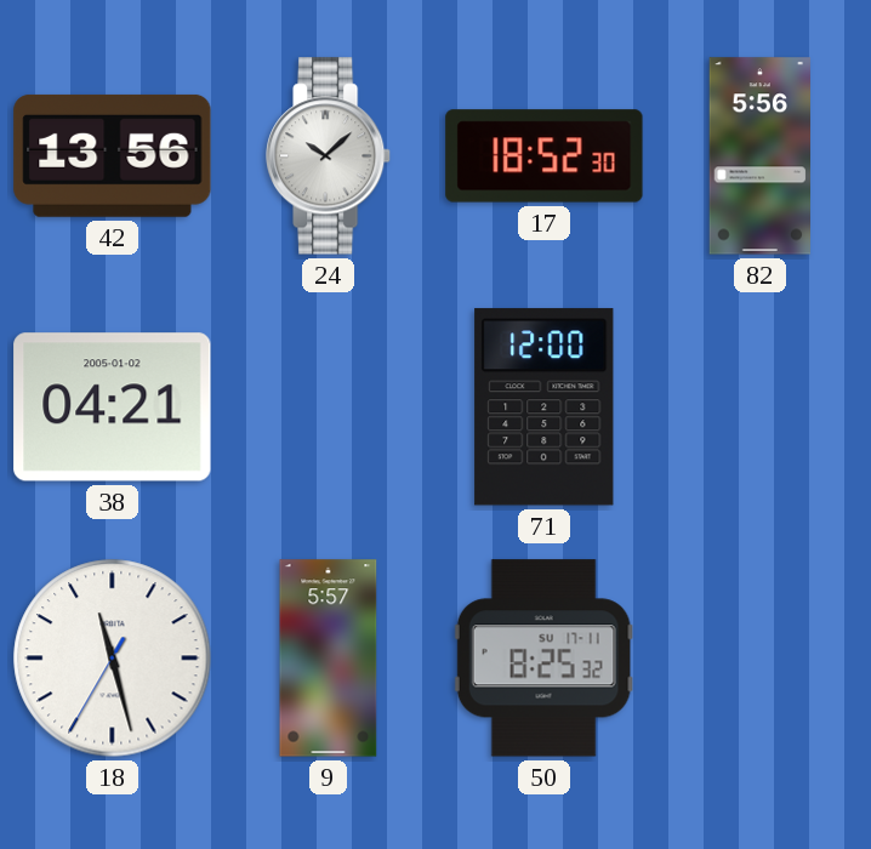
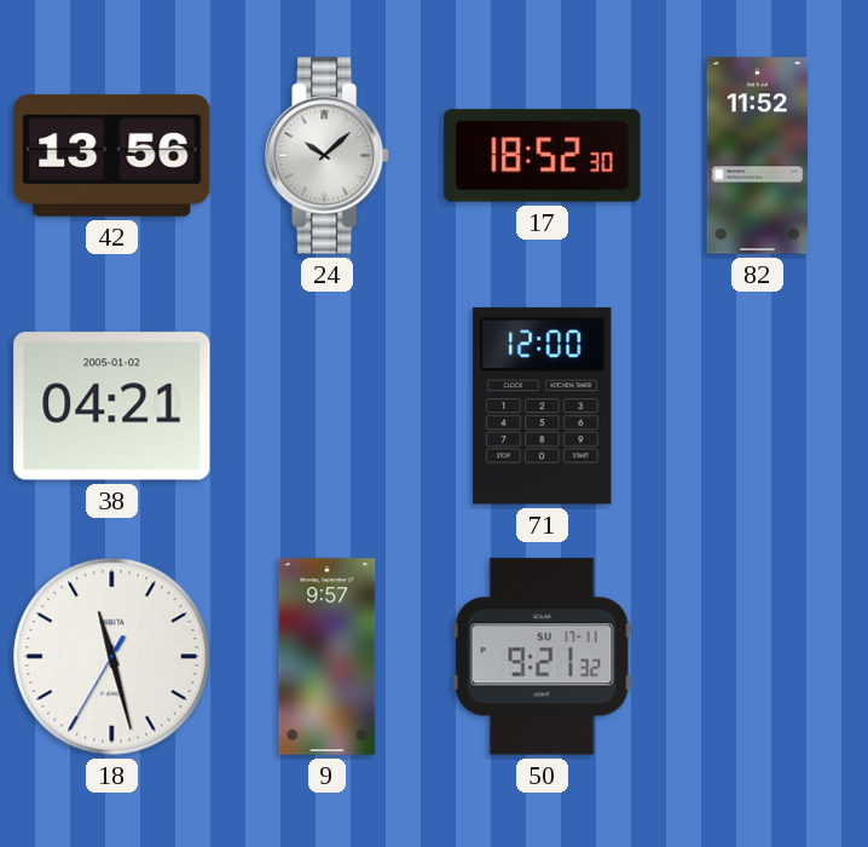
82: 5:56 -> 11:52
9: 5:57 -> 9:57
50: 8:25 -> 9:21
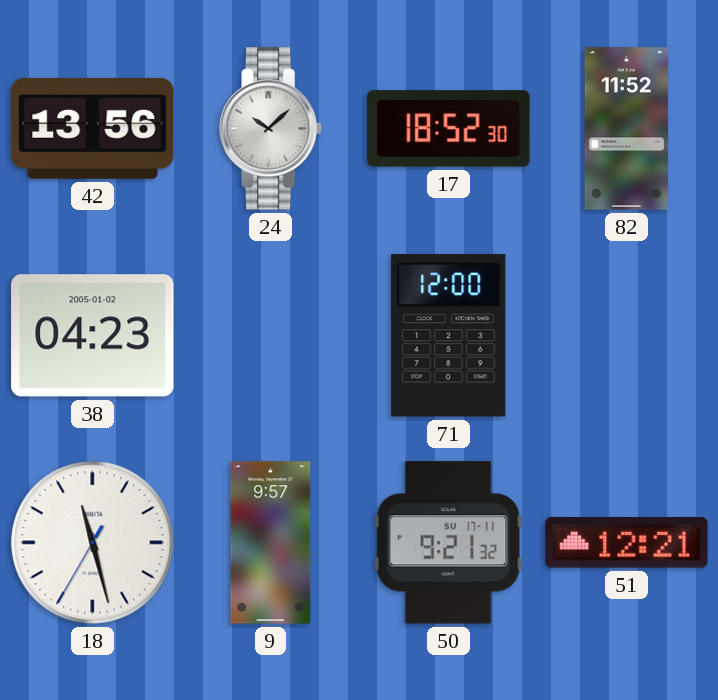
38: 04:21 -> 04:23
51: none -> 12:21
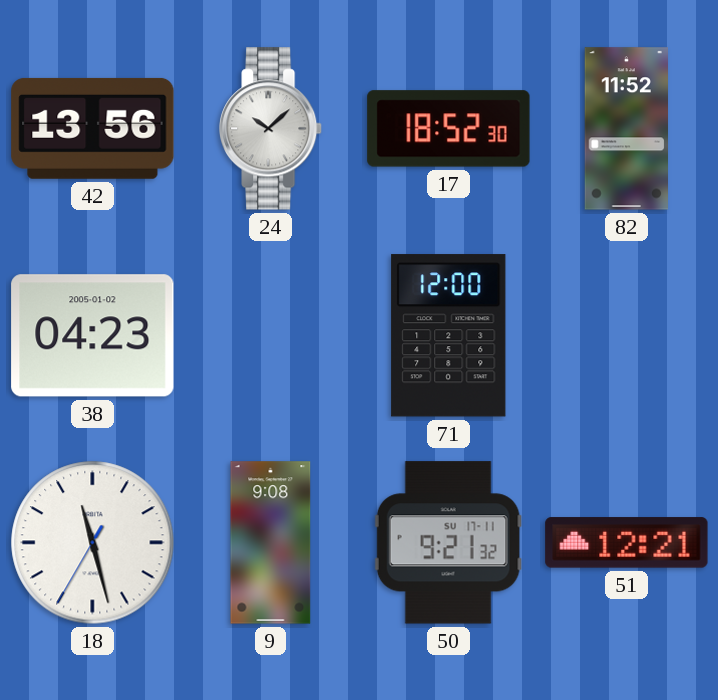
9: 9:57 -> 9:08
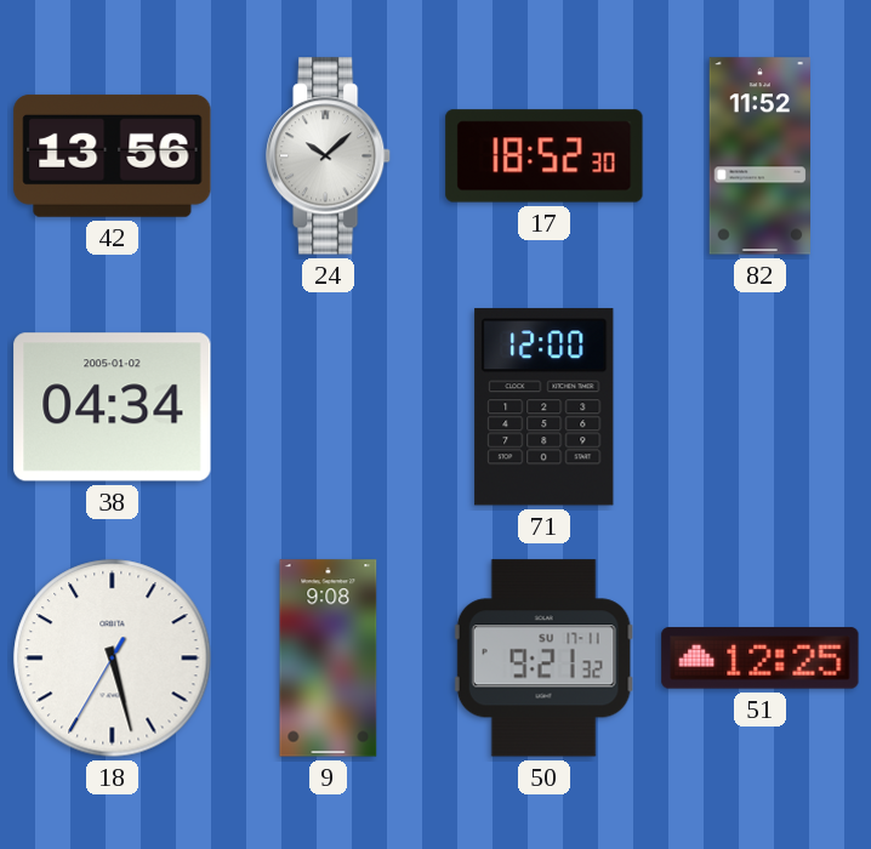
38: 04:23 -> 04:34
18: 11:27 -> 5:27
51: 12:21 -> 12:25
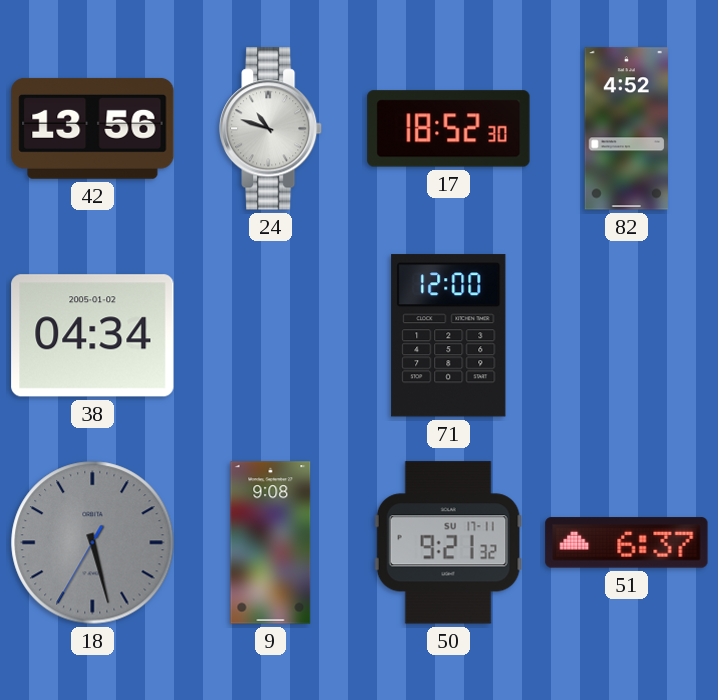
24: 10:08 -> 10:48
82: 11:52 -> 4:52
18 dial: white -> grey
51: 12:25 -> 6:37
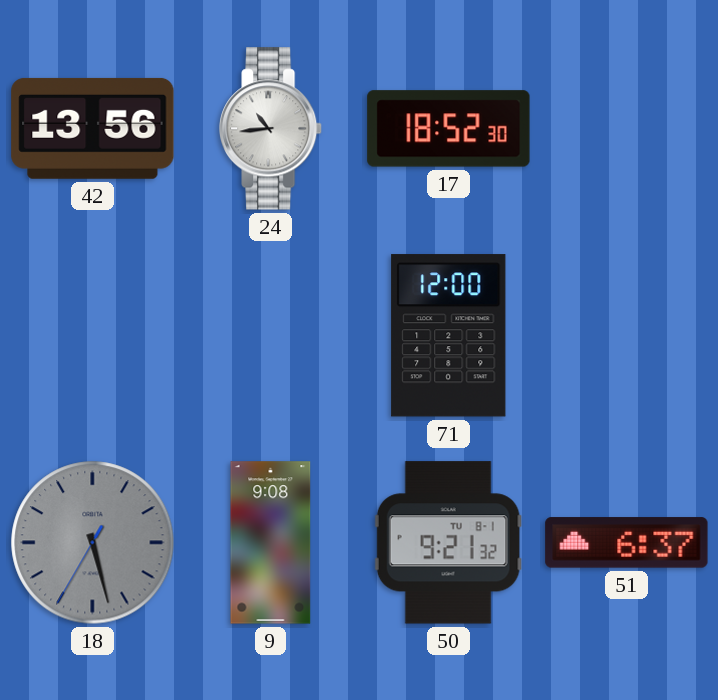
24: 10:48 -> 10:44
82: 4:52 -> none
38: 04:34 -> none
50 date: SU 17-11 -> TU 8-1
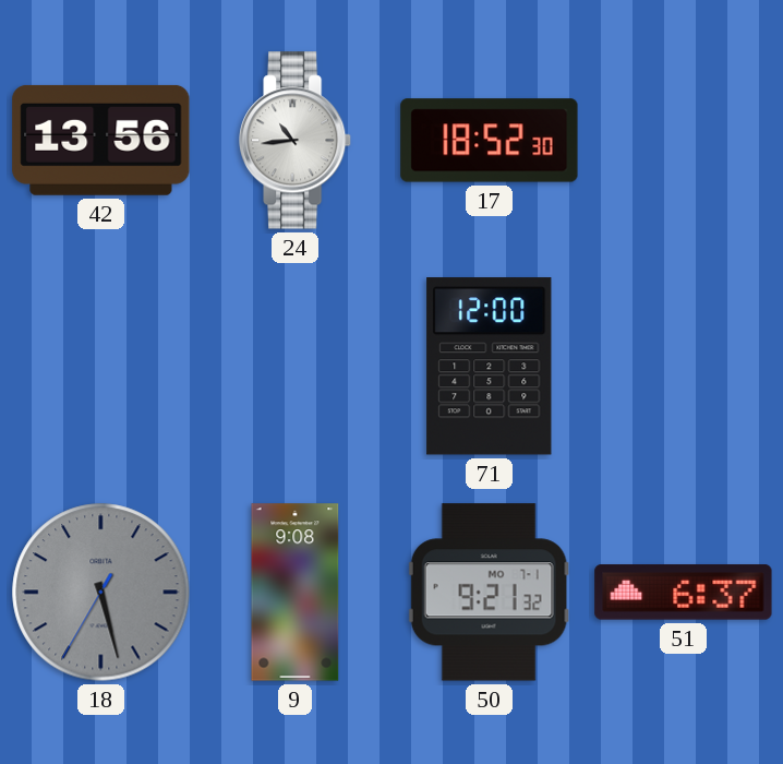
50 date: TU 8-1 -> MO 7-1
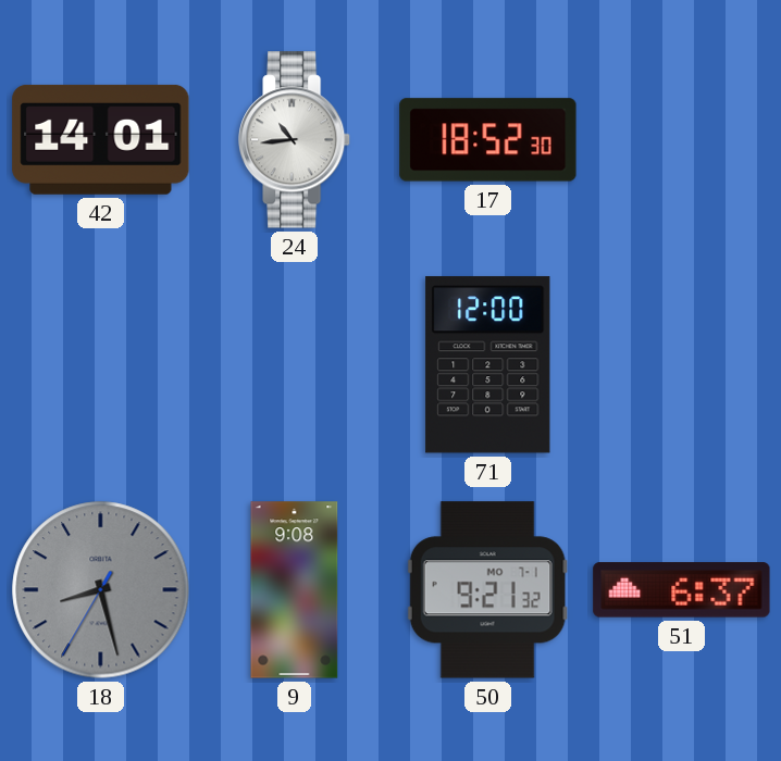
42: 13:56 -> 14:01
18: 5:27 -> 8:27
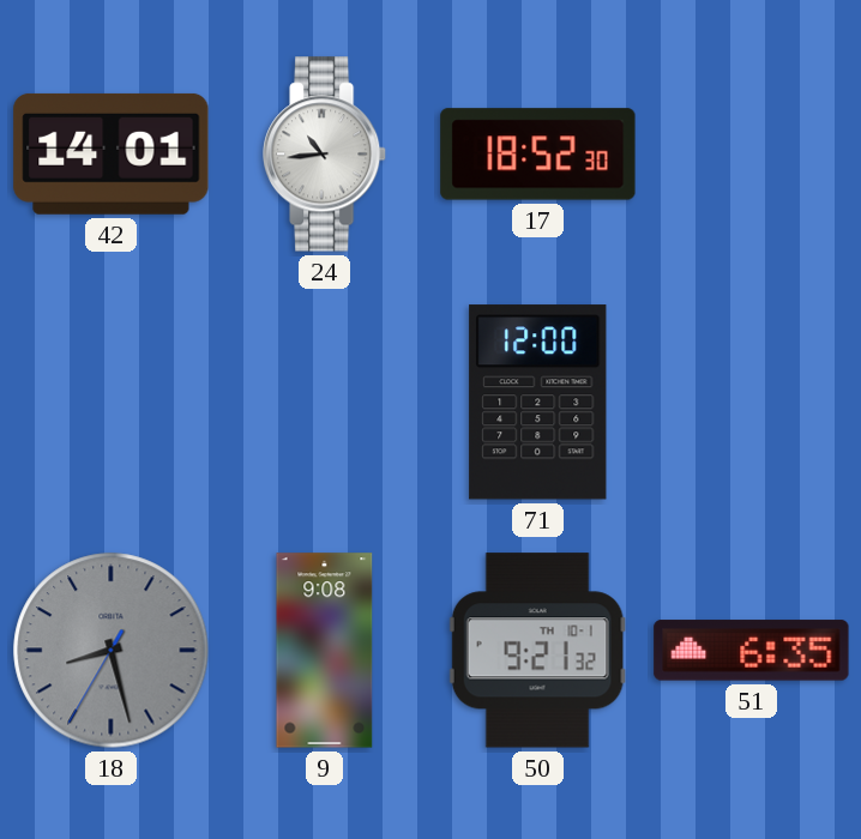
50 date: MO 7-1 -> TH 10-1
51: 6:37 -> 6:35
